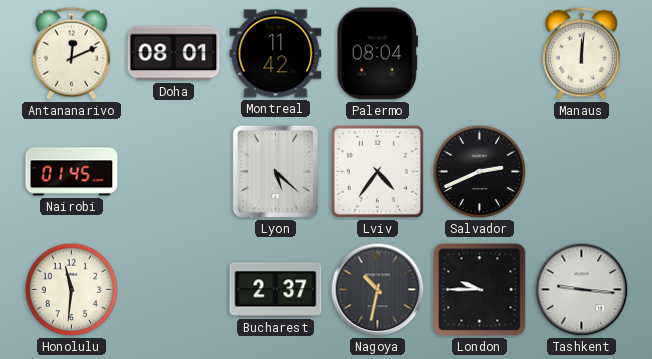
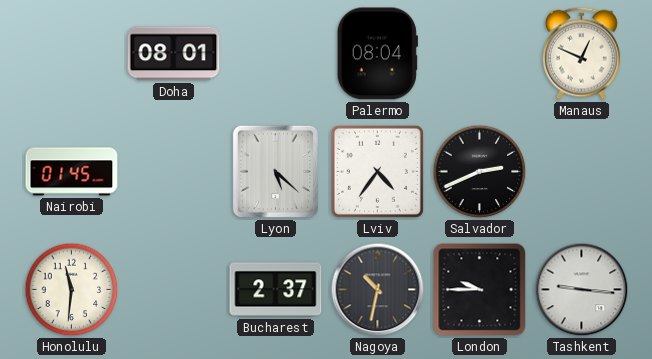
Antananarivo: 12:11 -> none
Montreal: 11:42 -> none
Manaus: 12:01 -> 12:49
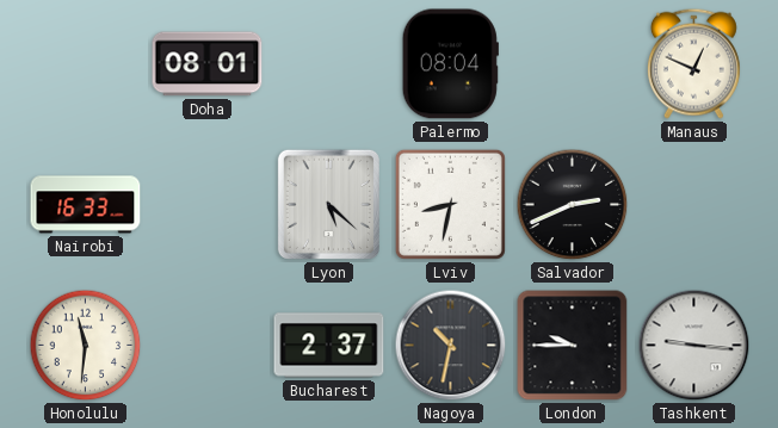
Nairobi: 01:45 -> 16:33
Lviv: 4:36 -> 8:32
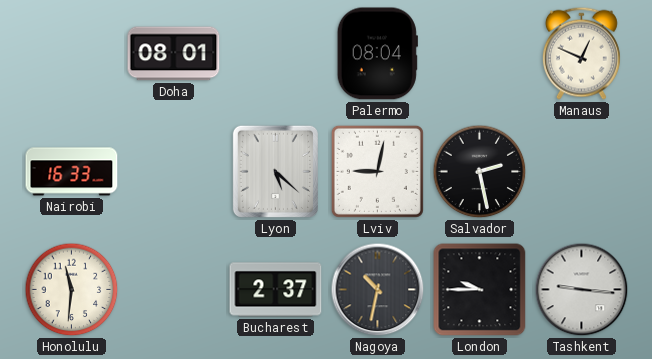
Lviv: 8:32 -> 9:02
Salvador: 2:41 -> 2:28
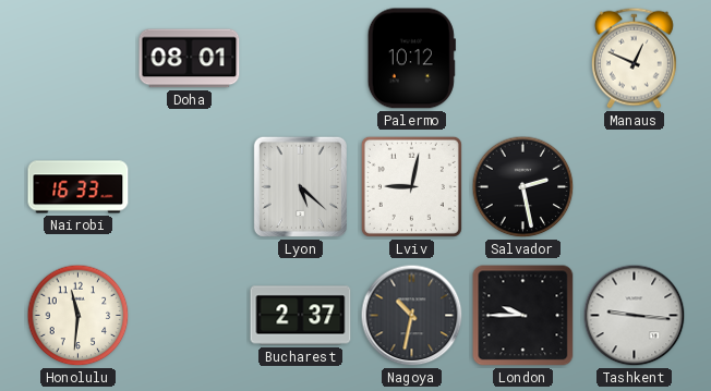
Palermo: 08:04 -> 10:12
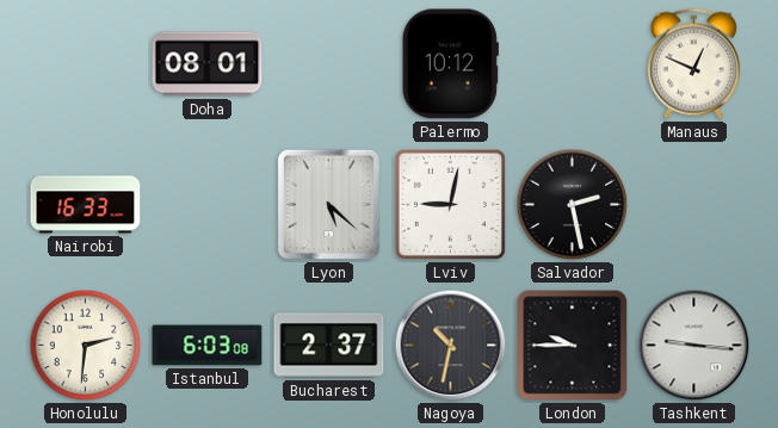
Honolulu: 11:31 -> 2:31
Istanbul: none -> 6:03
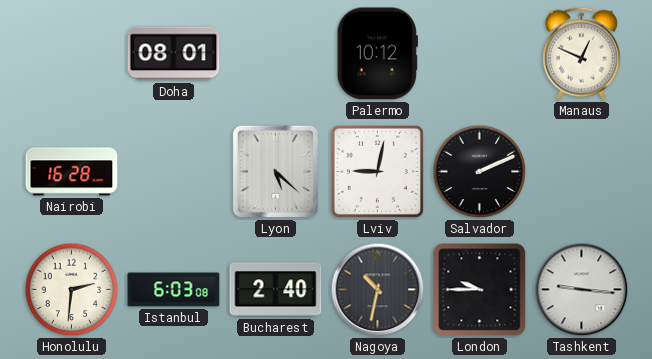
Nairobi: 16:33 -> 16:28
Salvador: 2:28 -> 2:11
Bucharest: 2:37 -> 2:40
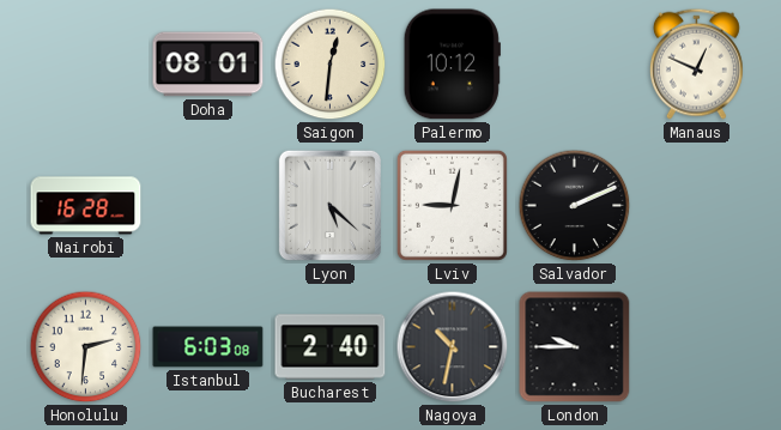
Saigon: none -> 12:31
Tashkent: 9:16 -> none
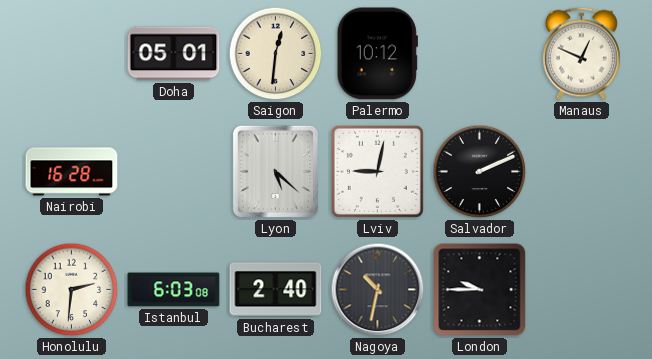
Doha: 08:01 -> 05:01
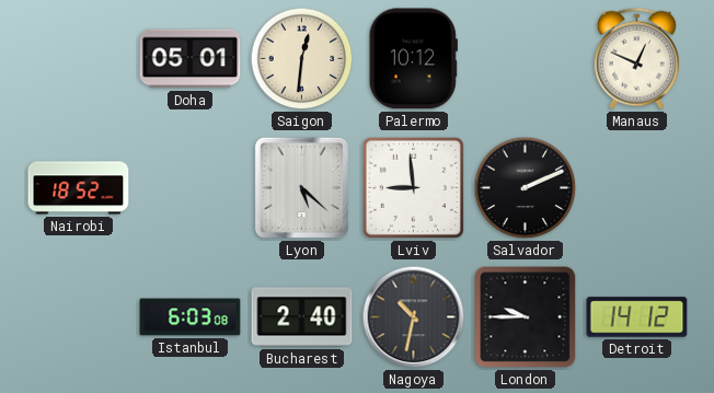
Nairobi: 16:28 -> 18:52
Lviv: 9:02 -> 8:59
Honolulu: 2:31 -> none
Detroit: none -> 14:12
